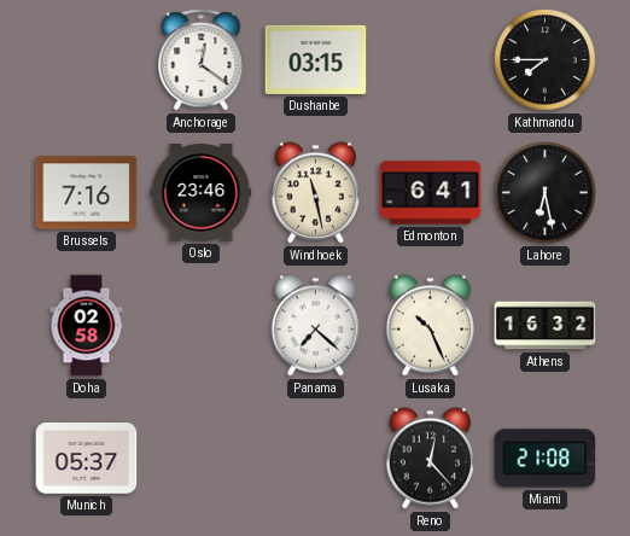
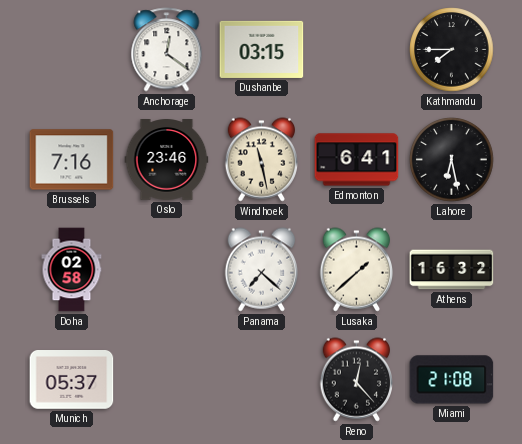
Lusaka: 10:26 -> 1:38
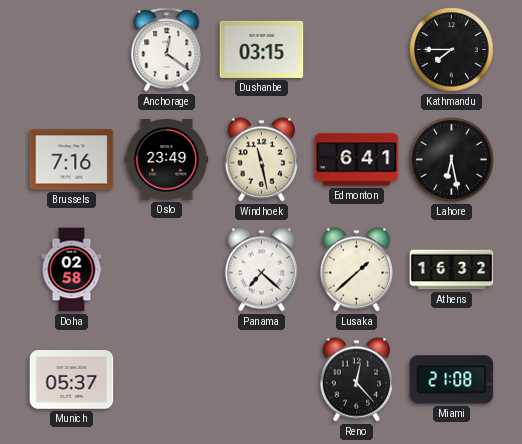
Oslo: 23:46 -> 23:49
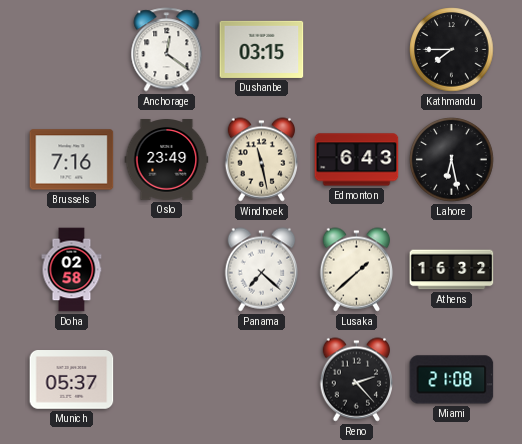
Edmonton: 6:41 -> 6:43
Reno: 12:23 -> 2:23
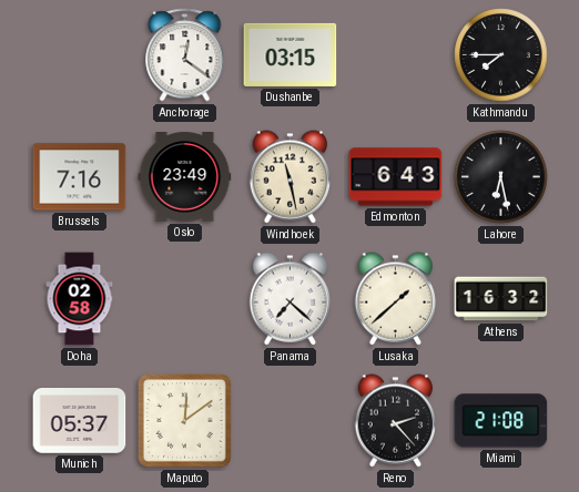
Maputo: none -> 12:09
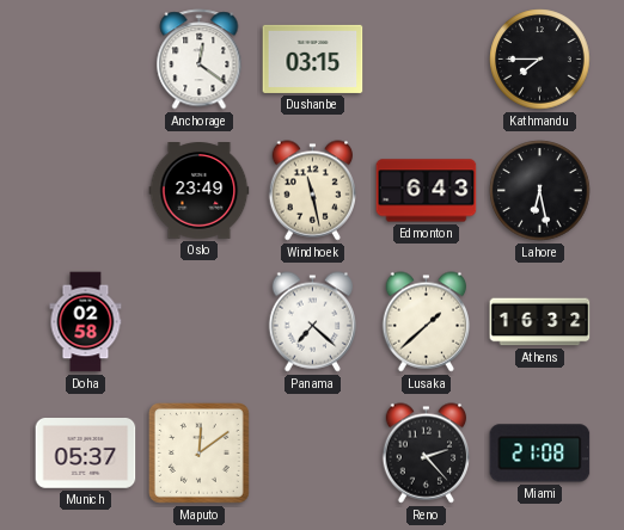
Brussels: 7:16 -> none
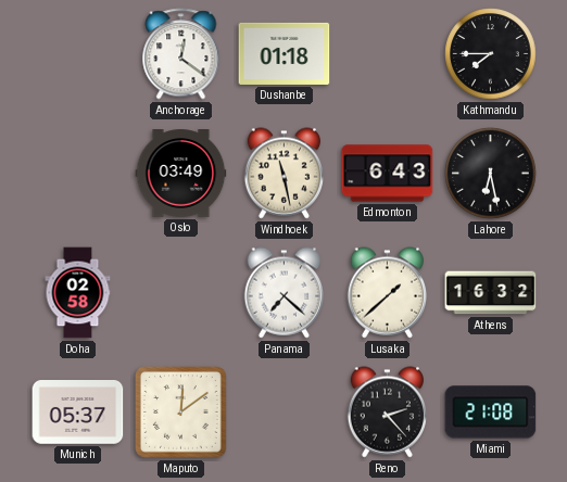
Dushanbe: 03:15 -> 01:18
Oslo: 23:49 -> 03:49
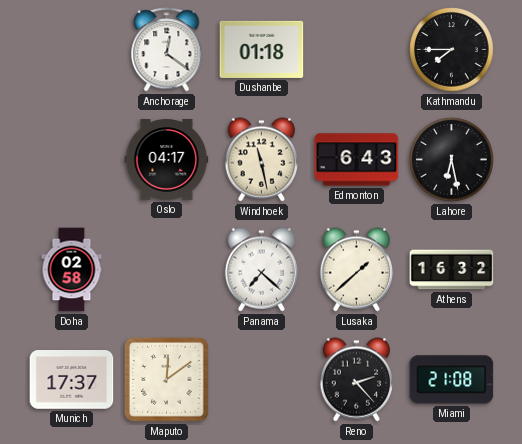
Oslo: 03:49 -> 04:17
Munich: 05:37 -> 17:37
